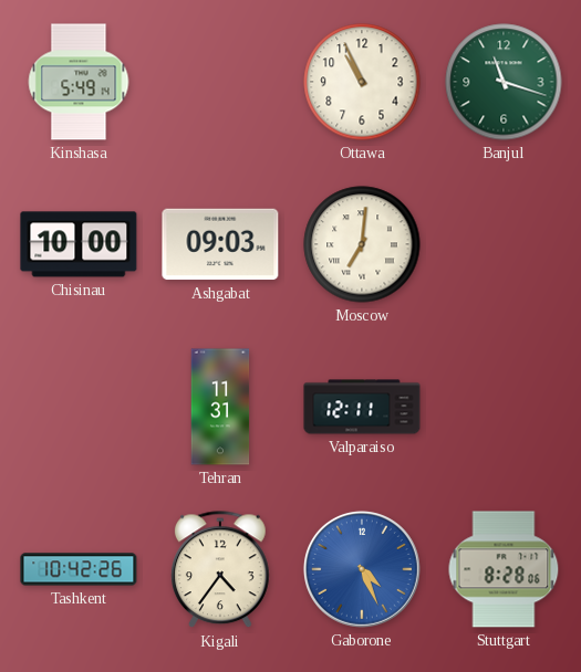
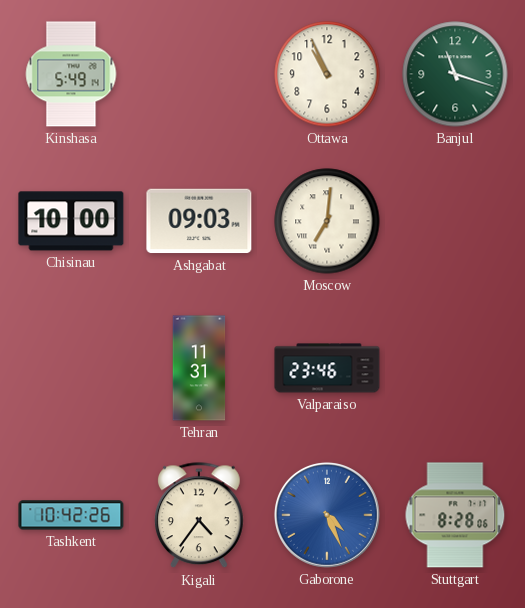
Valparaiso: 12:11 -> 23:46
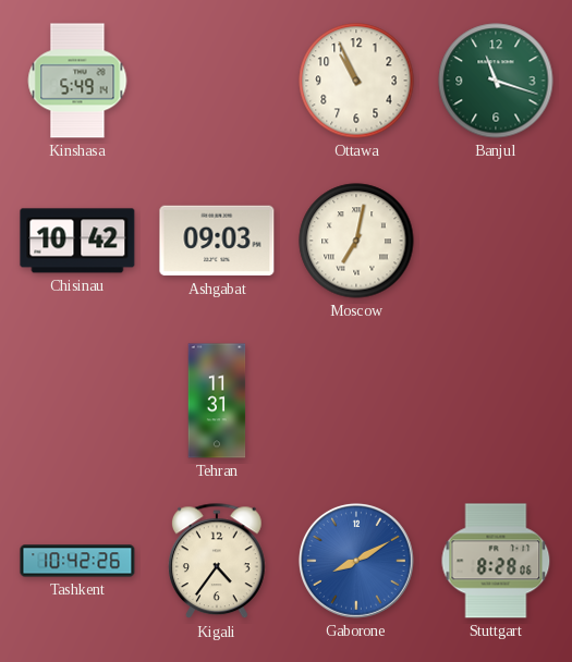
Chisinau: 10:00 -> 10:42
Moscow: 7:01 -> 7:02
Valparaiso: 23:46 -> none
Gaborone: 4:26 -> 8:10
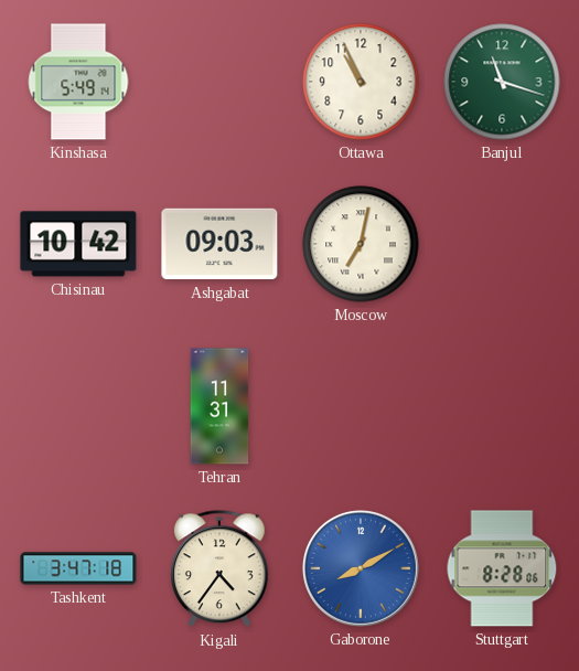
Tashkent: 10:42 -> 3:47
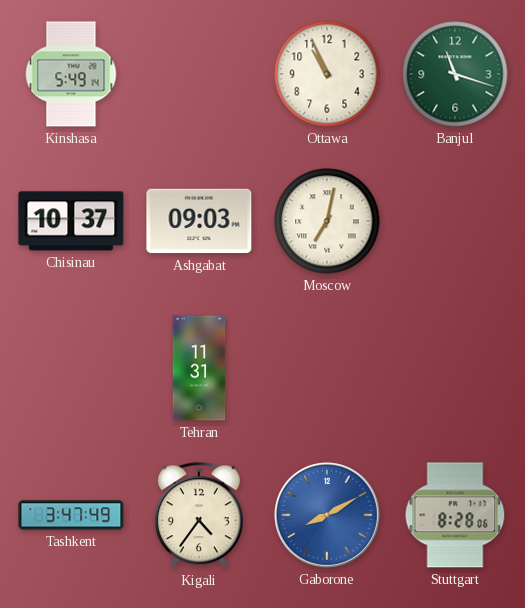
Chisinau: 10:42 -> 10:37
Tashkent: 3:47:18 -> 3:47:49
